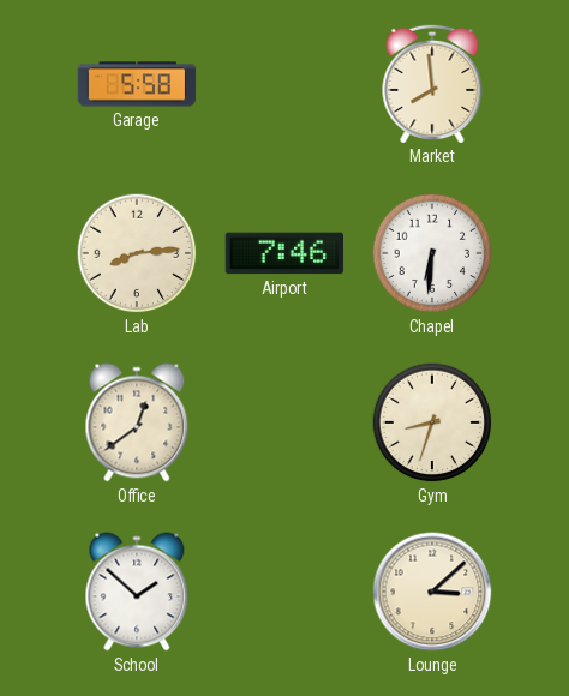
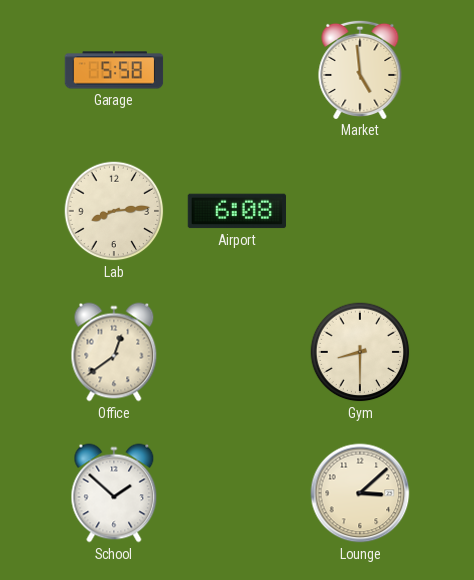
Market: 7:59 -> 4:59
Airport: 7:46 -> 6:08
Chapel: 6:31 -> none
Gym: 8:33 -> 8:30
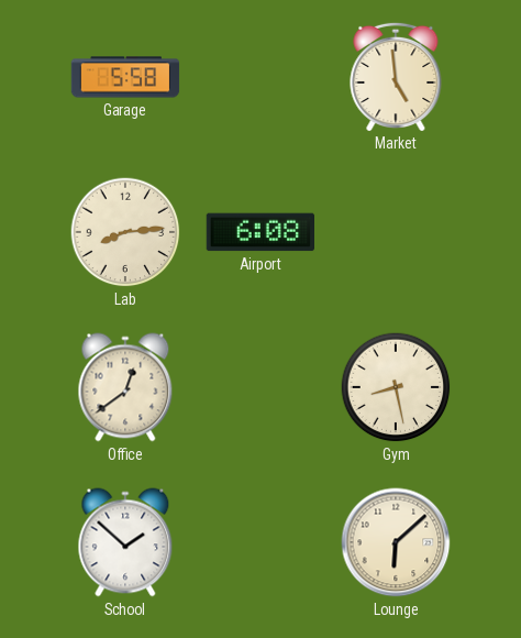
Gym: 8:30 -> 8:28
Lounge: 3:08 -> 6:08
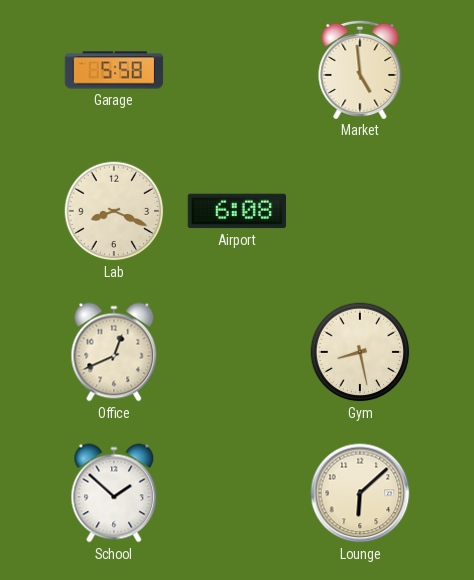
Lab: 8:14 -> 8:19
Office: 12:39 -> 12:41
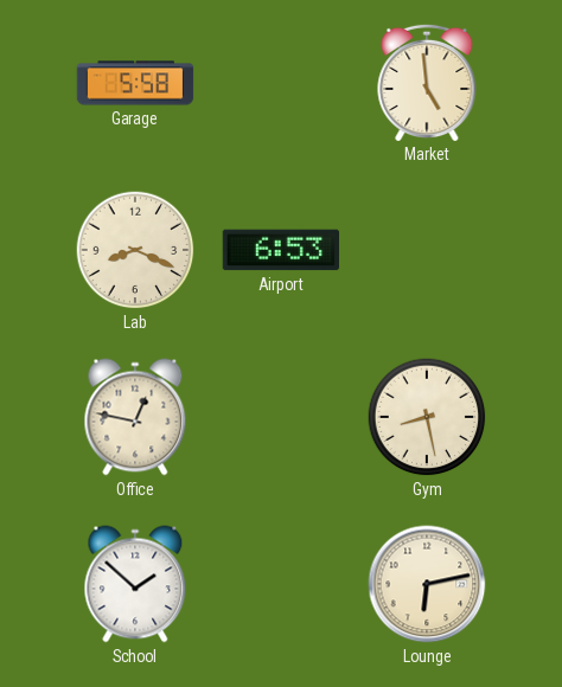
Airport: 6:08 -> 6:53
Office: 12:41 -> 12:47
Lounge: 6:08 -> 6:13
